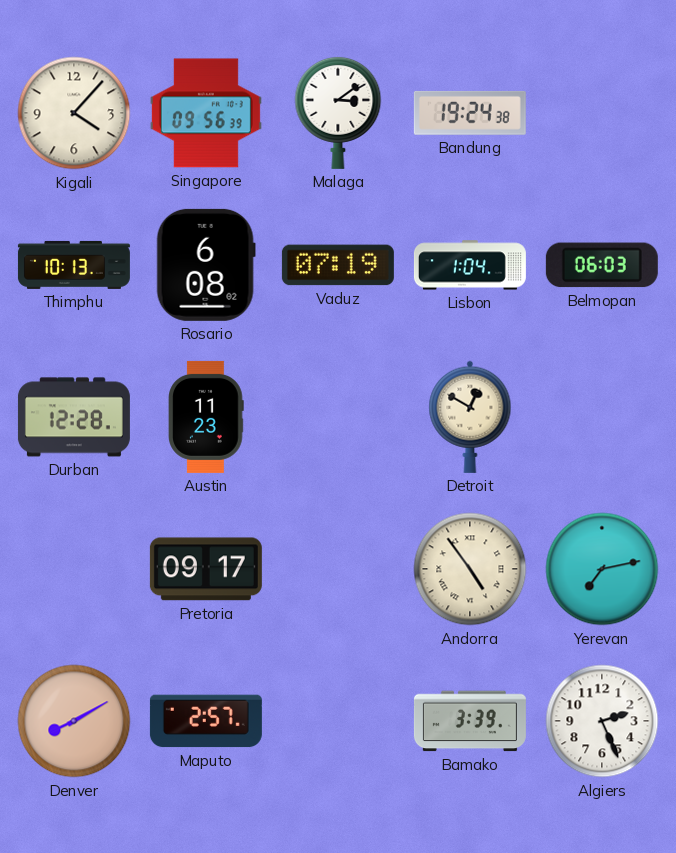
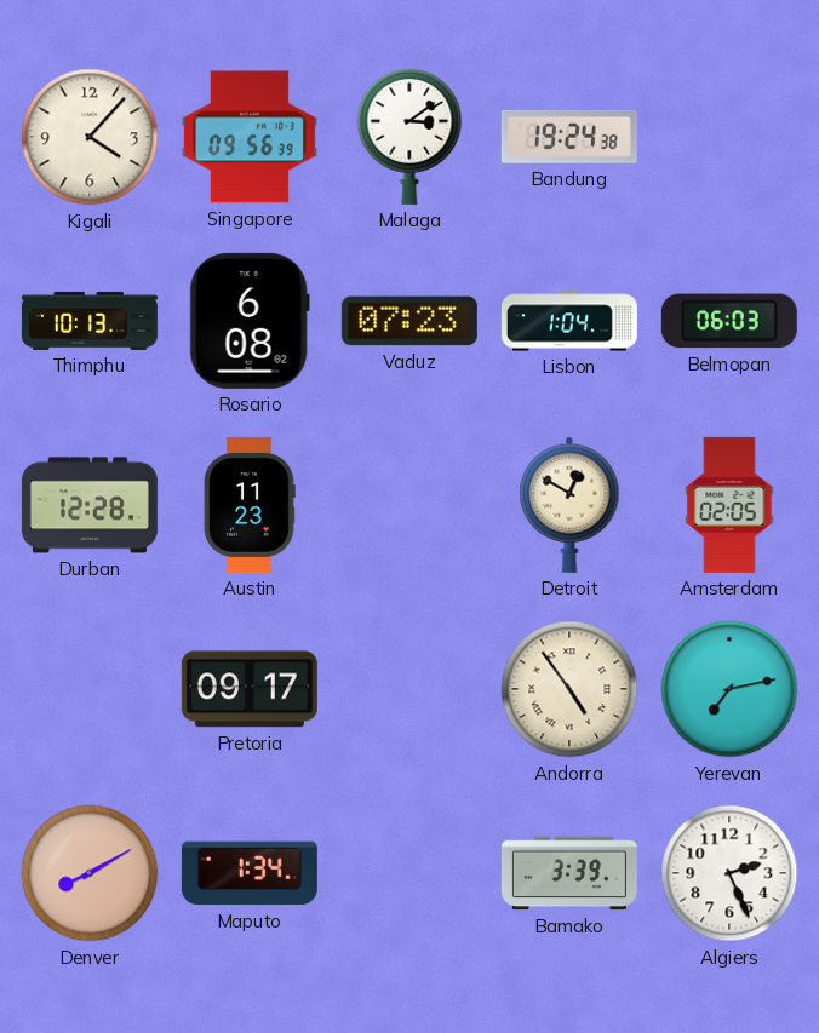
Vaduz: 07:19 -> 07:23
Amsterdam: none -> 02:05
Maputo: 2:57 -> 1:34
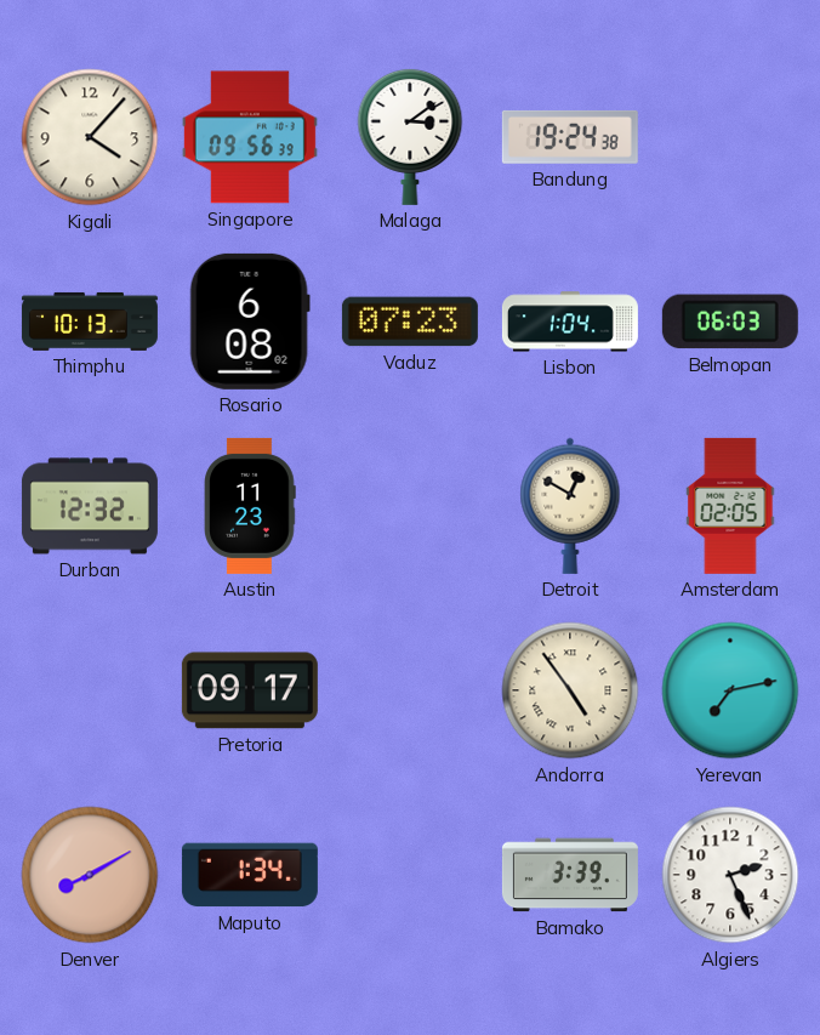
Durban: 12:28 -> 12:32
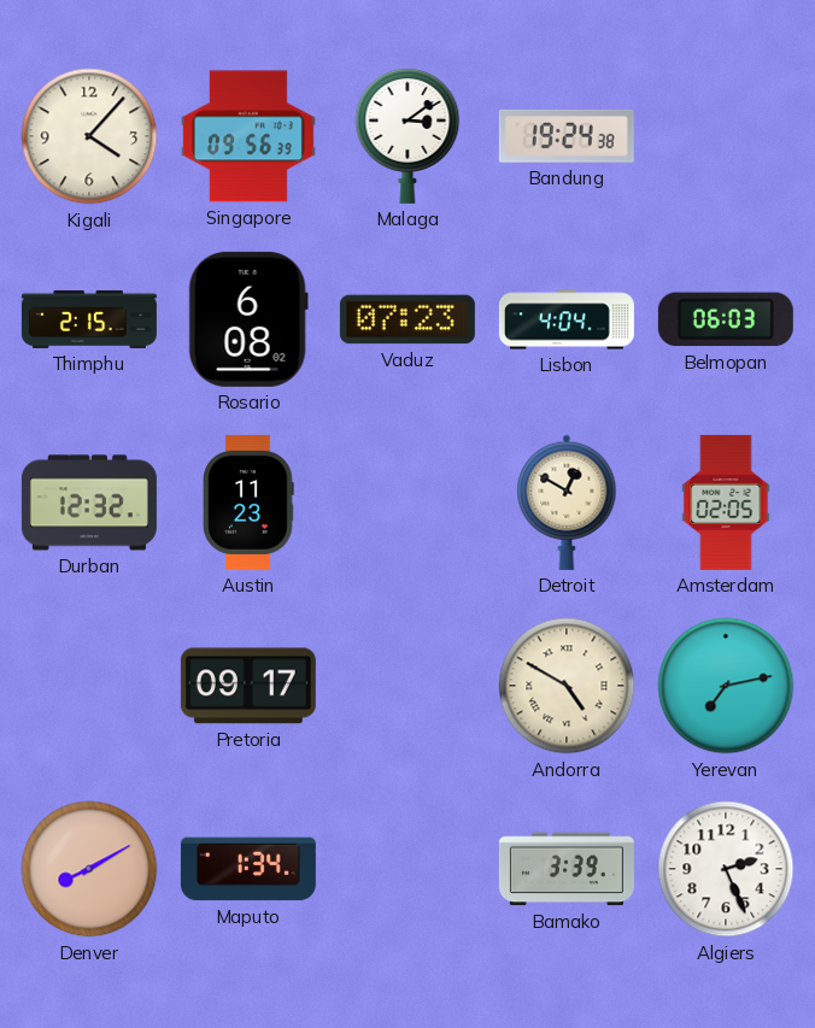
Thimphu: 10:13 -> 2:15
Lisbon: 1:04 -> 4:04
Andorra: 4:54 -> 4:50
